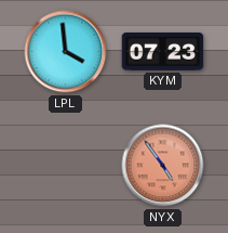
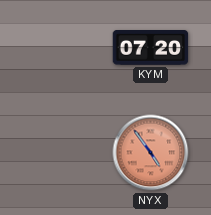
LPL: 3:59 -> none
KYM: 07:23 -> 07:20
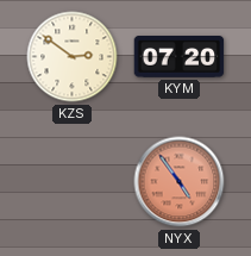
KZS: none -> 2:51
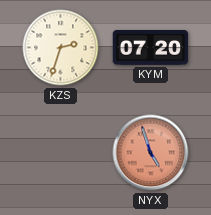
KZS: 2:51 -> 2:33
NYX: 4:54 -> 4:57
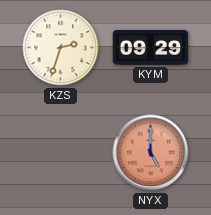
KYM: 07:20 -> 09:29
NYX: 4:57 -> 5:00
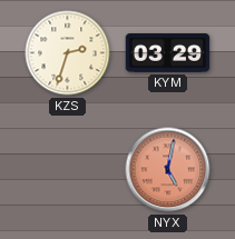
KYM: 09:29 -> 03:29
NYX: 5:00 -> 5:02
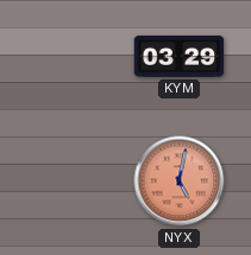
KZS: 2:33 -> none
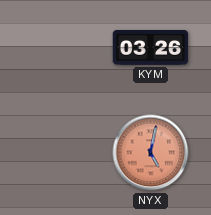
KYM: 03:29 -> 03:26
